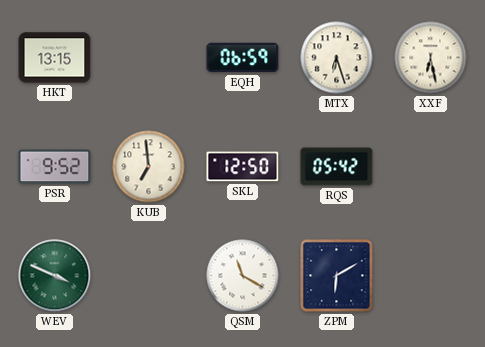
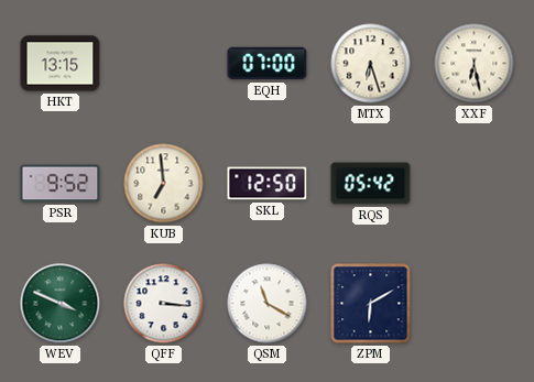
EQH: 06:59 -> 07:00
QFF: none -> 3:16
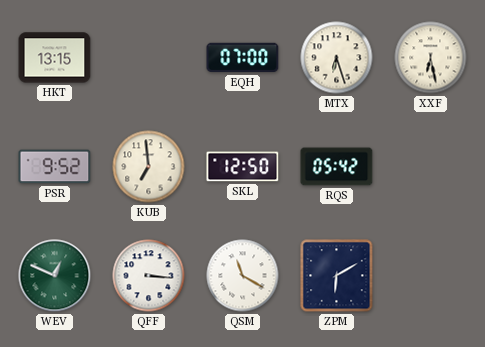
WEV: 3:49 -> 12:49
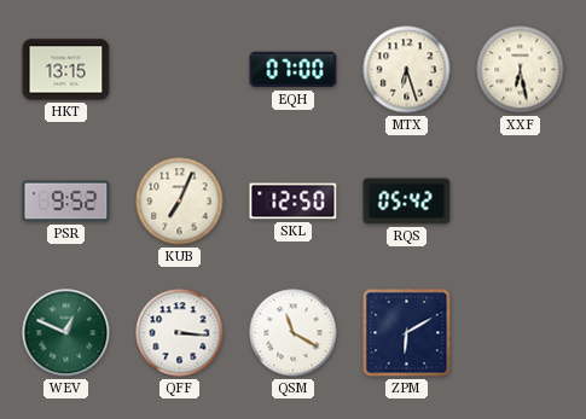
KUB: 6:59 -> 7:04
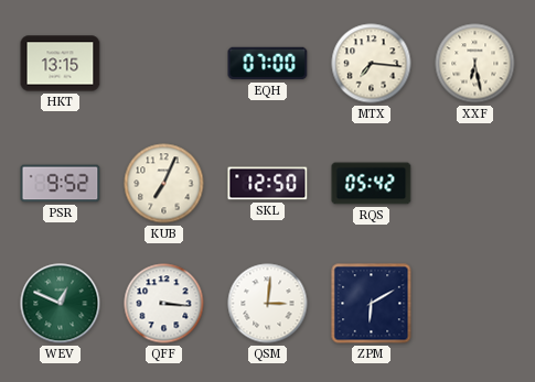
MTX: 6:27 -> 7:16
QSM: 11:20 -> 3:01
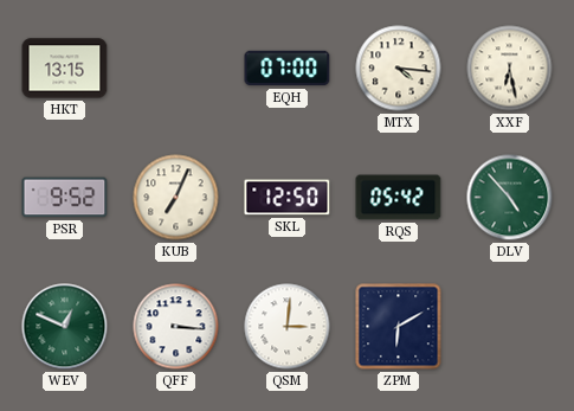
MTX: 7:16 -> 4:16
DLV: none -> 4:53
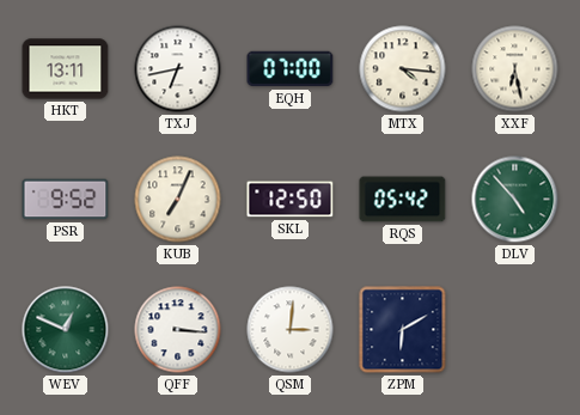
HKT: 13:15 -> 13:11
TXJ: none -> 6:43
